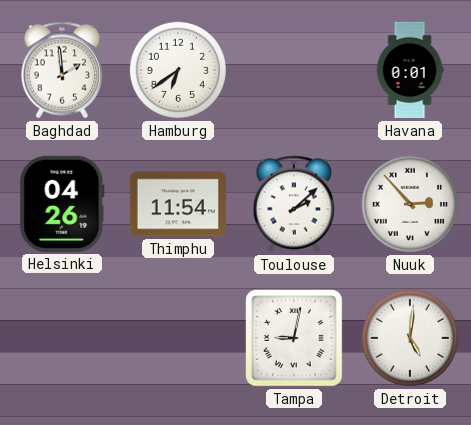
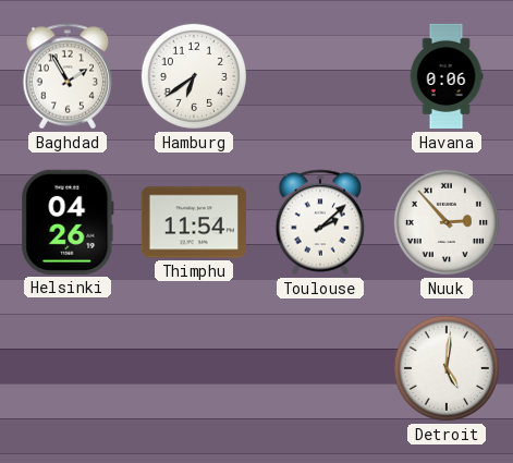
Baghdad: 1:59 -> 1:55
Havana: 0:01 -> 0:06
Tampa: 9:02 -> none
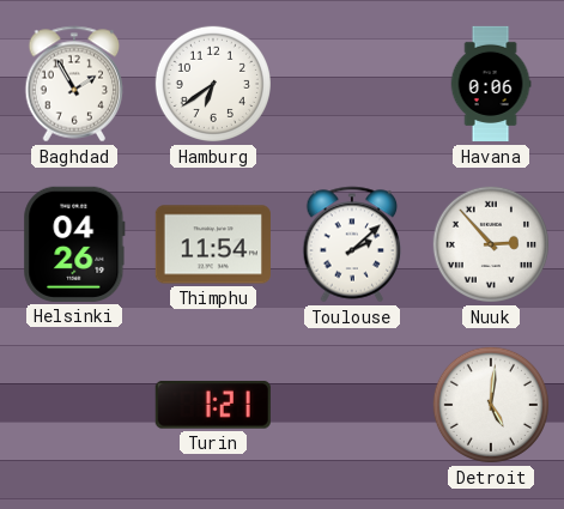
Turin: none -> 1:21
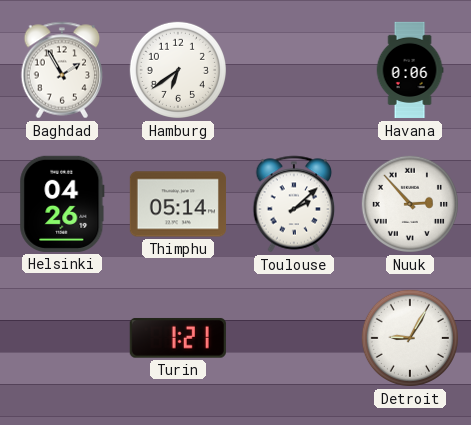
Thimphu: 11:54 -> 05:14
Detroit: 5:01 -> 9:05
